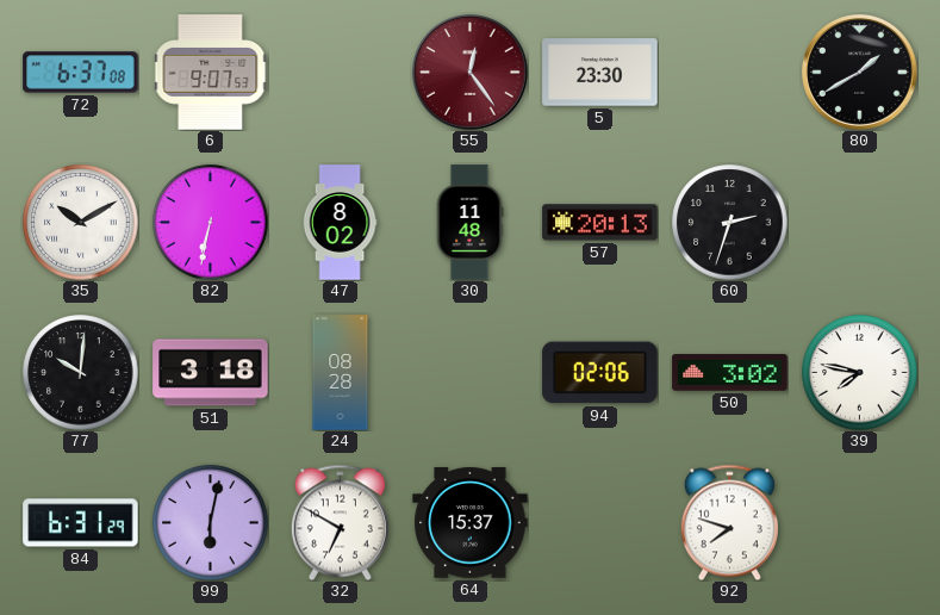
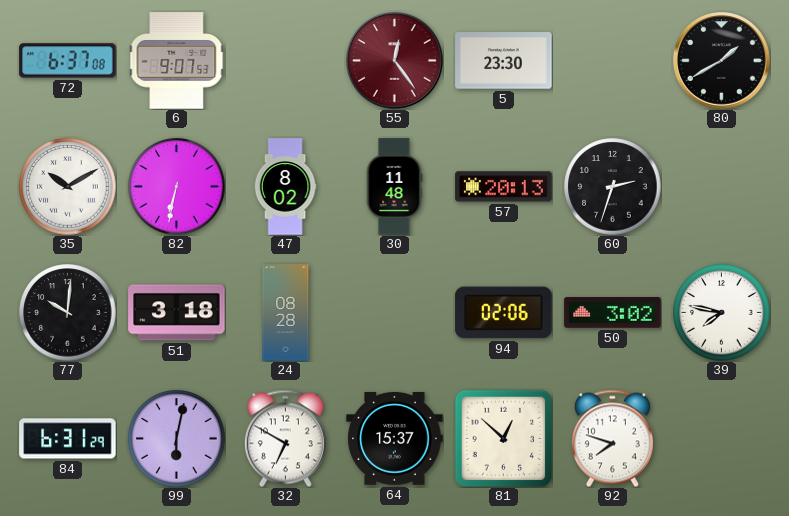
81: none -> 12:52
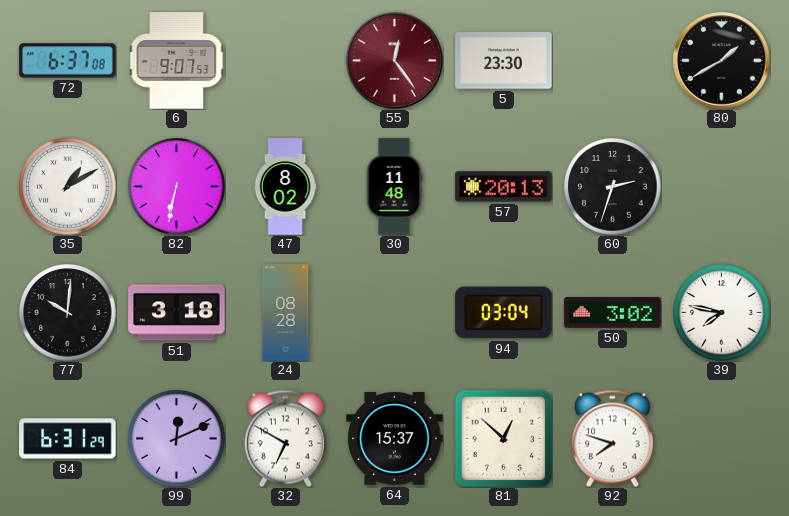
35: 10:10 -> 1:10
94: 02:06 -> 03:04
99: 6:02 -> 12:11
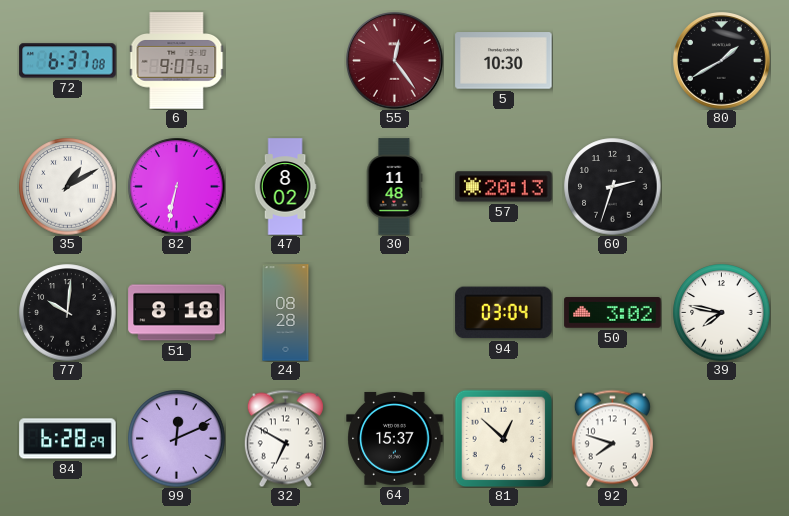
5: 23:30 -> 10:30
51: 3:18 -> 8:18
84: 6:31 -> 6:28
